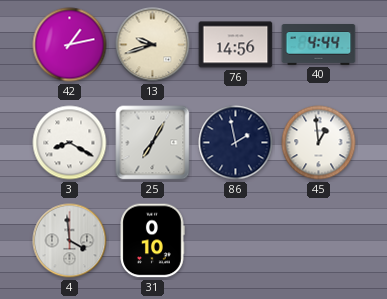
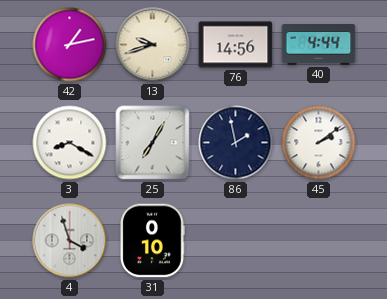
45: 12:59 -> 2:09
4: 3:59 -> 3:57
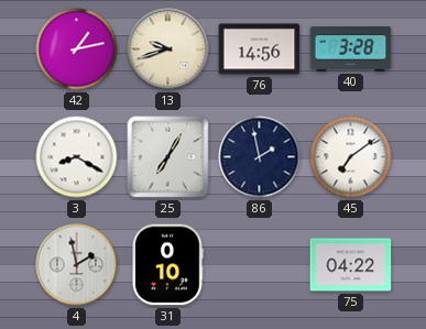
40: 4:44 -> 3:28
45: 2:09 -> 7:09
4: 3:57 -> 1:58
75: none -> 04:22
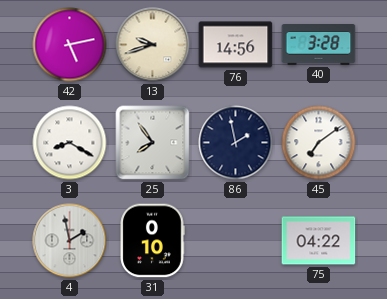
42: 1:13 -> 5:13
25: 7:05 -> 7:54
